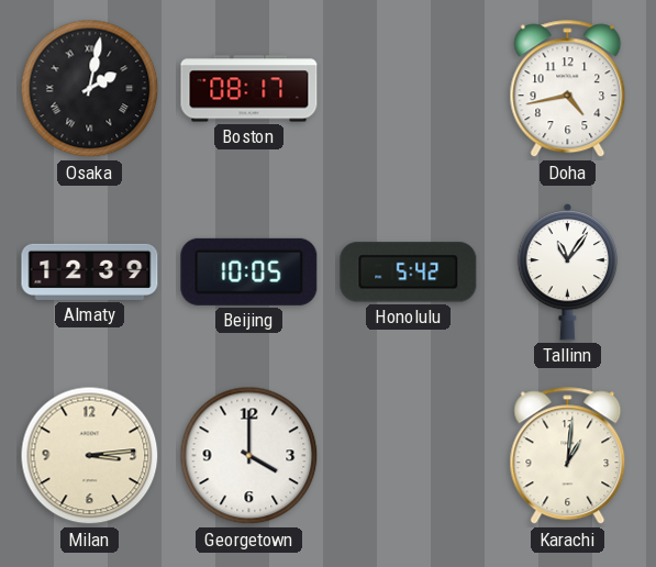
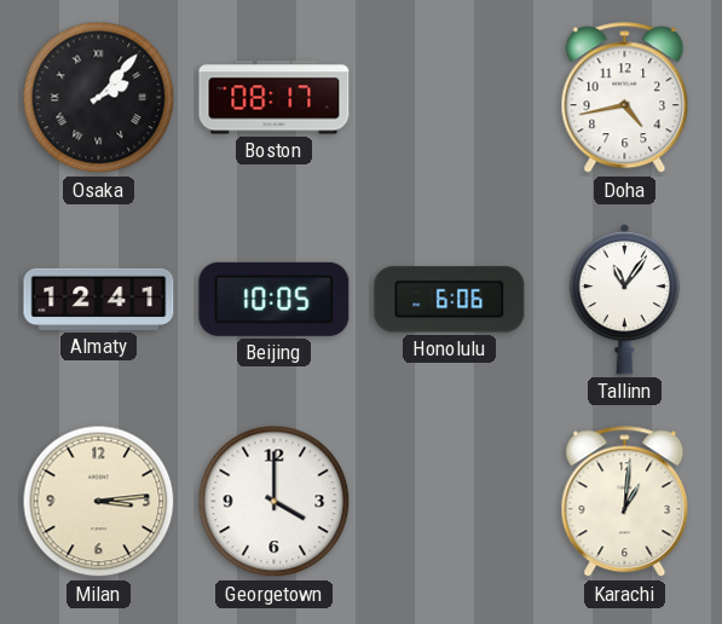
Osaka: 2:02 -> 2:07
Almaty: 12:39 -> 12:41
Honolulu: 5:42 -> 6:06
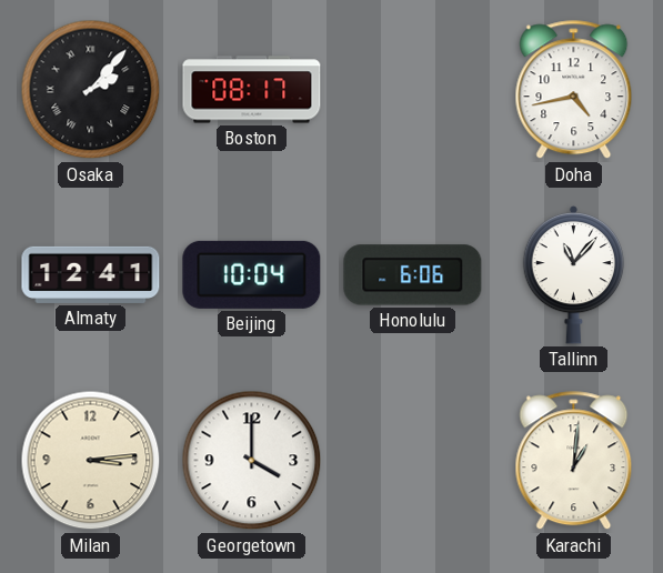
Beijing: 10:05 -> 10:04
Tallinn: 11:06 -> 11:07
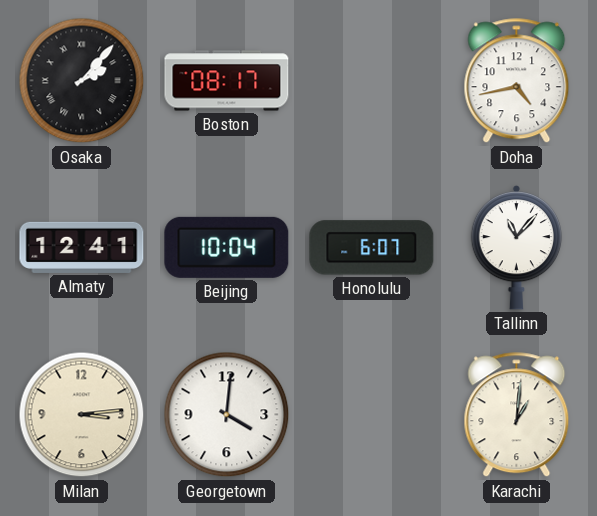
Honolulu: 6:06 -> 6:07
Georgetown: 4:00 -> 4:01
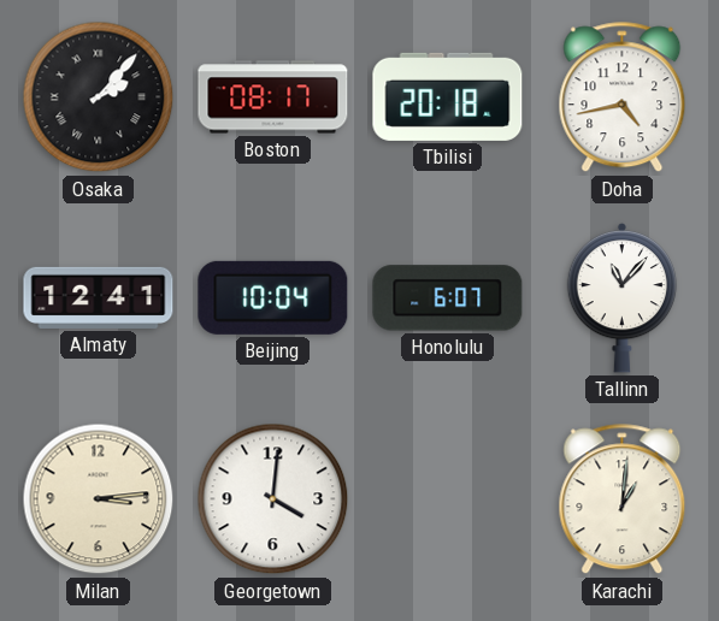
Tbilisi: none -> 20:18
